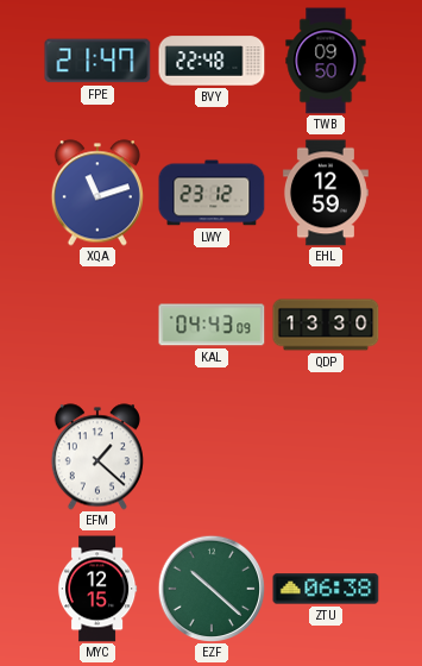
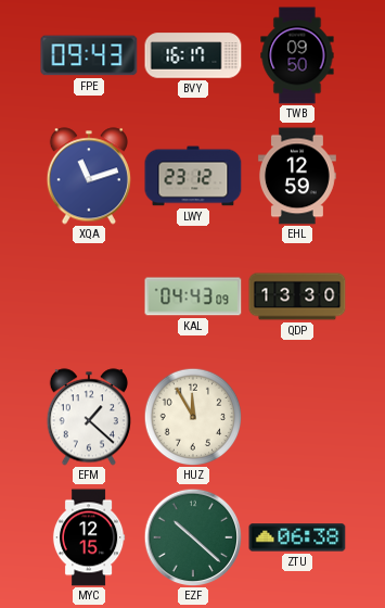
FPE: 21:47 -> 09:43
BVY: 22:48 -> 16:17
HUZ: none -> 11:55
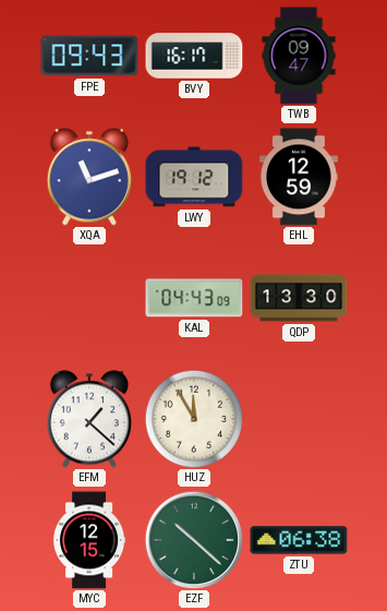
TWB: 09:50 -> 09:47
LWY: 23:12 -> 19:12
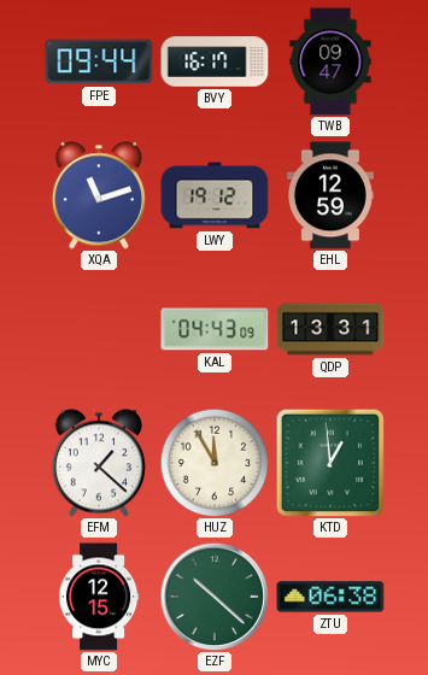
FPE: 09:43 -> 09:44
QDP: 13:30 -> 13:31
KTD: none -> 12:59
